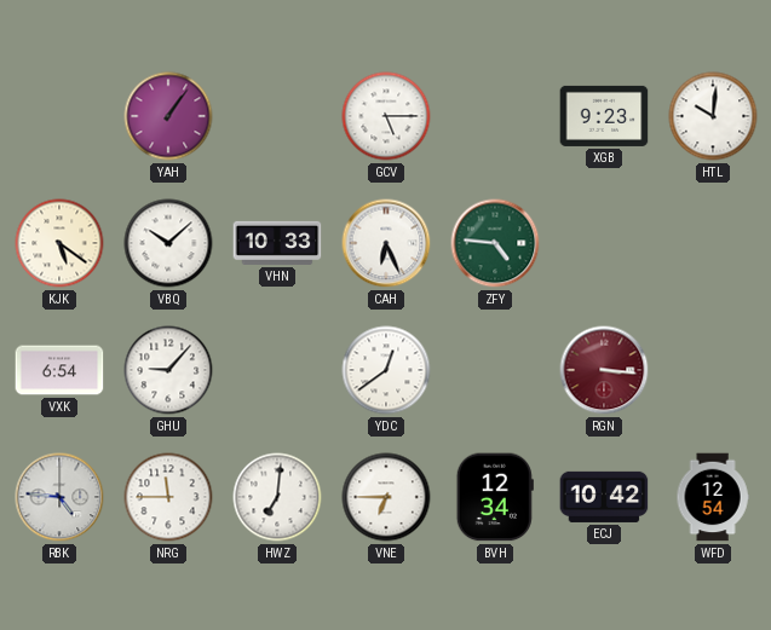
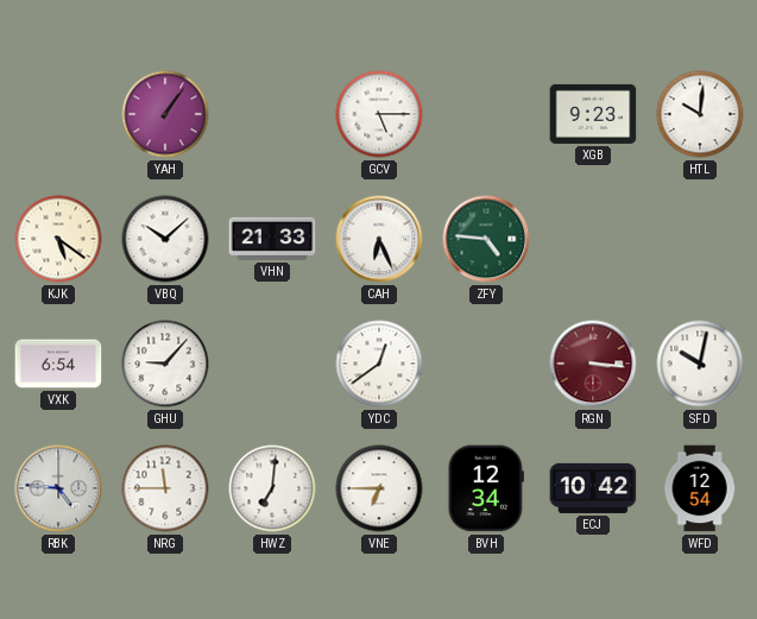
VHN: 10:33 -> 21:33
SFD: none -> 10:02
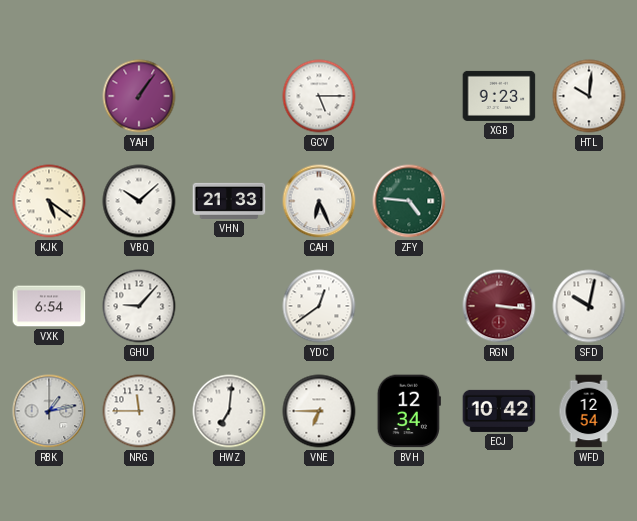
RBK: 4:46 -> 1:13
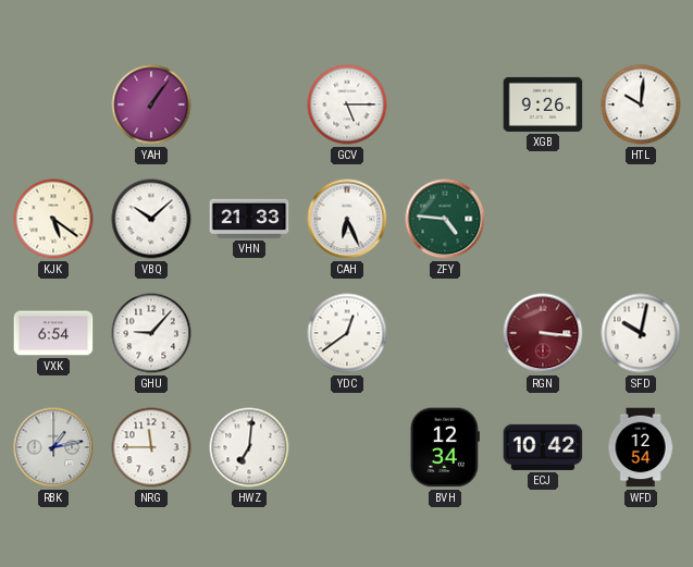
XGB: 9:23 -> 9:26
VNE: 6:45 -> none
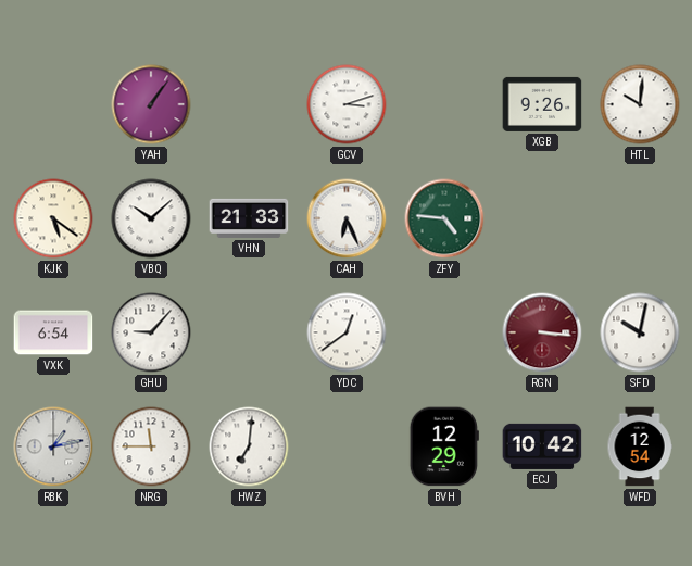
GCV: 5:15 -> 3:12
BVH: 12:34 -> 12:29
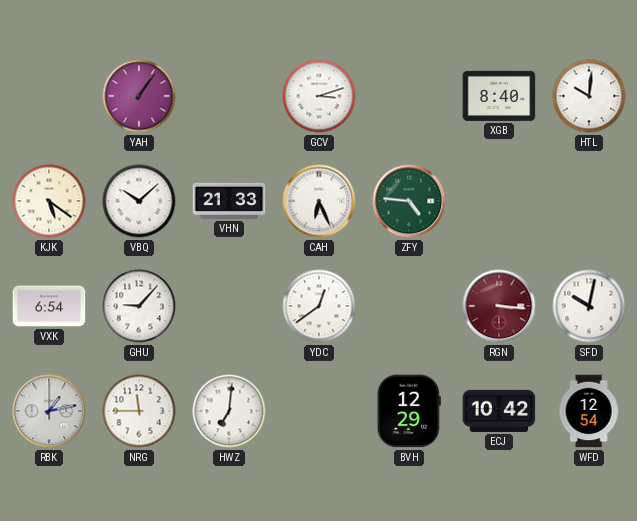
XGB: 9:26 -> 8:40
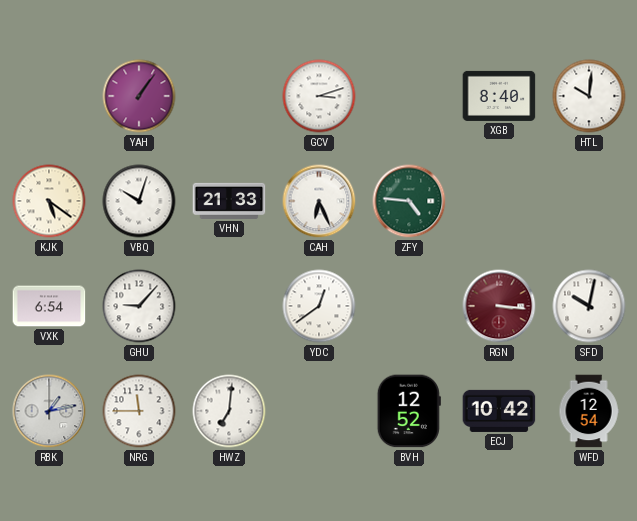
VBQ: 10:08 -> 10:03
BVH: 12:29 -> 12:52
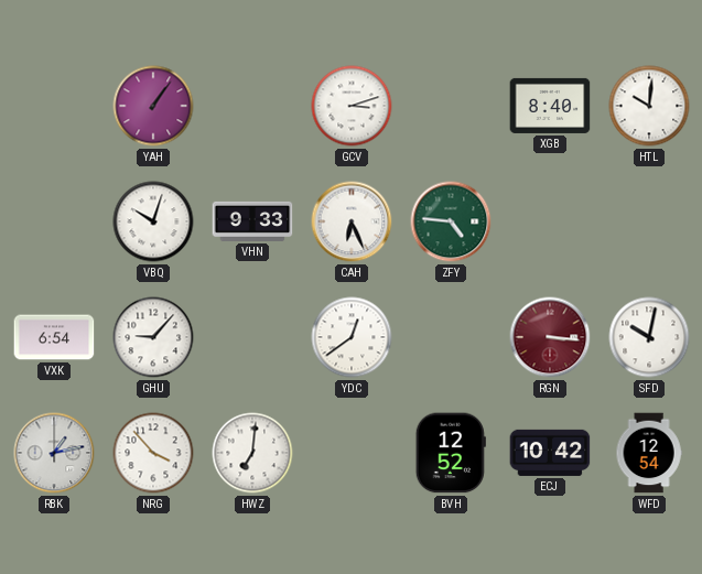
KJK: 5:21 -> none
VHN: 21:33 -> 9:33
NRG: 11:45 -> 3:53
